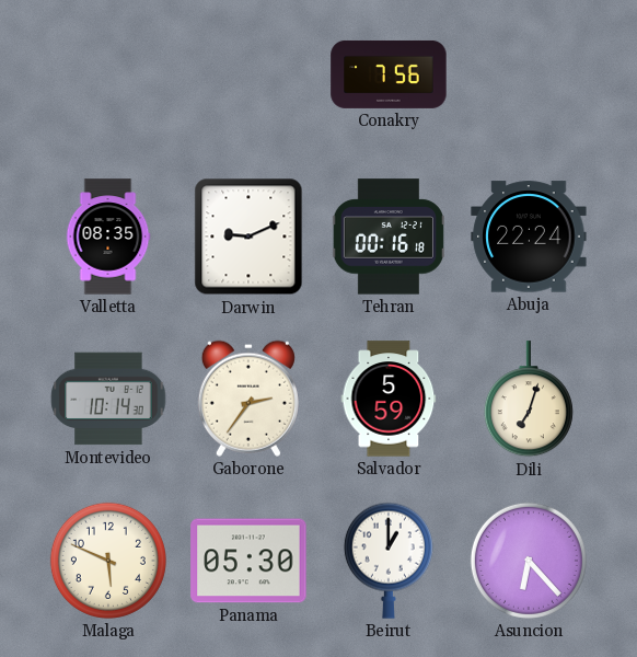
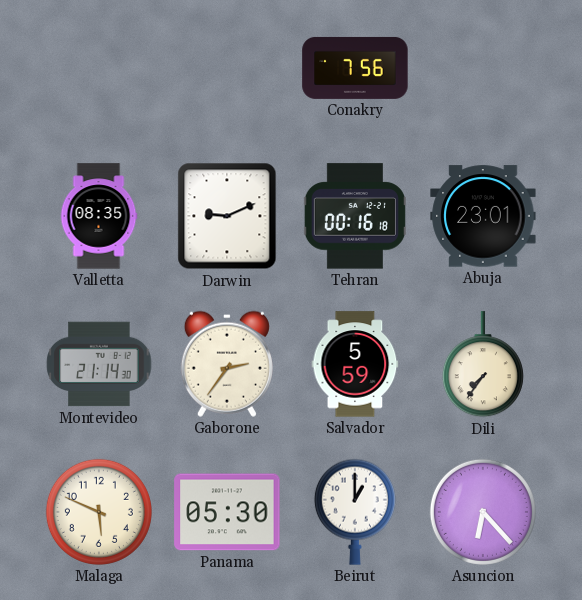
Abuja: 22:24 -> 23:01
Montevideo: 10:14 -> 21:14
Dili: 7:03 -> 7:36
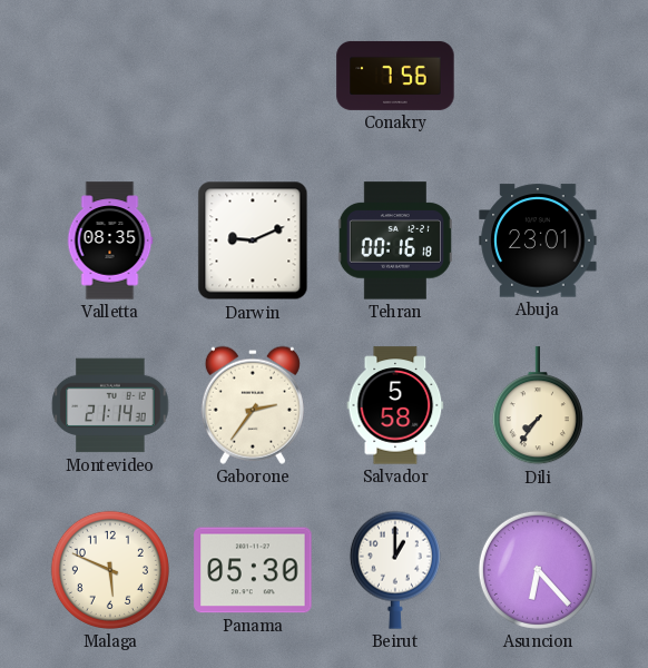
Salvador: 5:59 -> 5:58
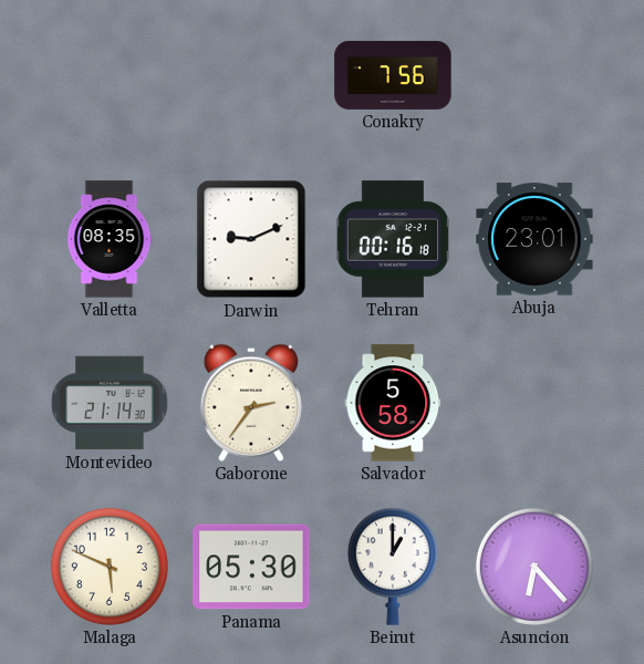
Dili: 7:36 -> none
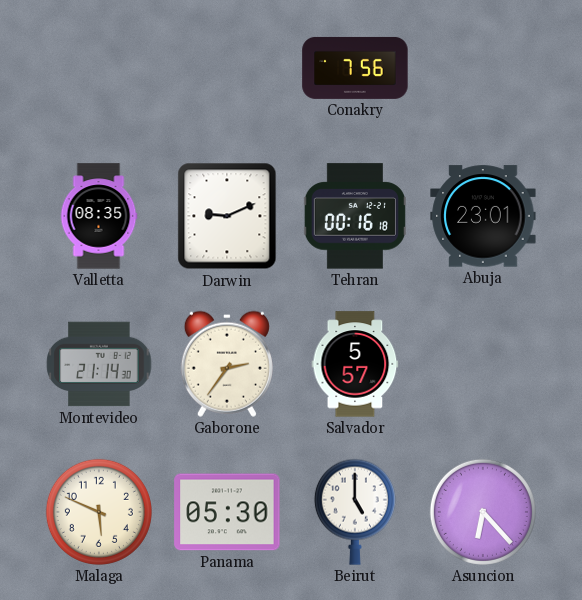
Salvador: 5:58 -> 5:57
Beirut: 1:00 -> 5:00
